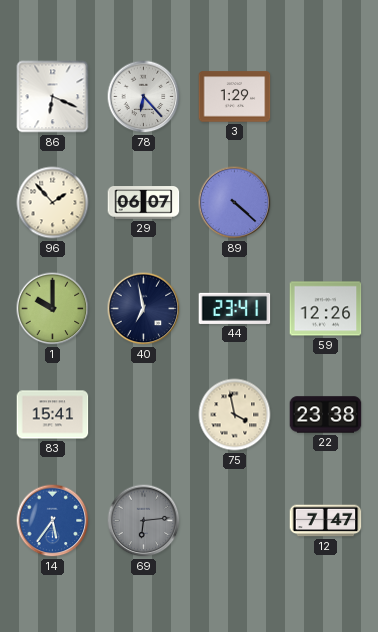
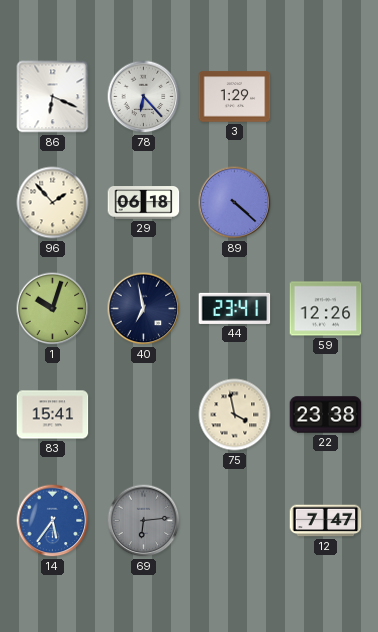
29: 06:07 -> 06:18
1: 10:00 -> 10:03
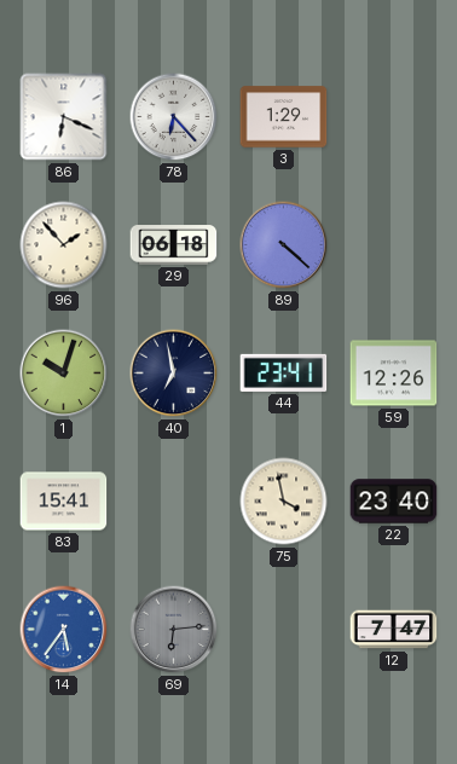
22: 23:38 -> 23:40
